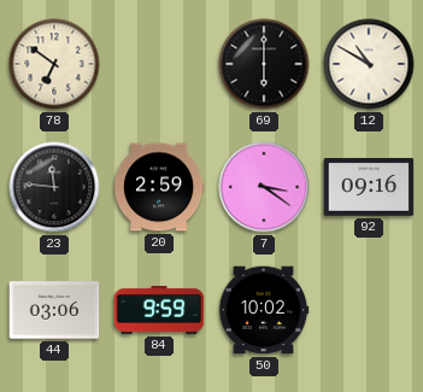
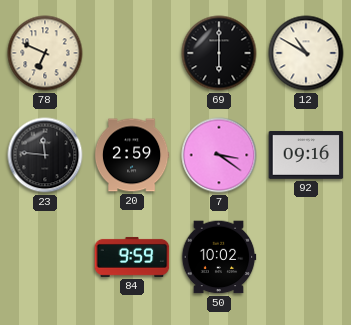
78: 6:51 -> 6:49
44: 03:06 -> none
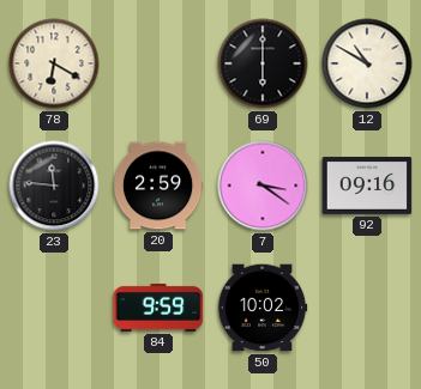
78: 6:49 -> 6:20
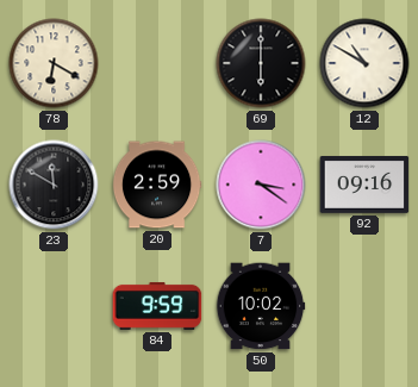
23: 11:46 -> 11:50
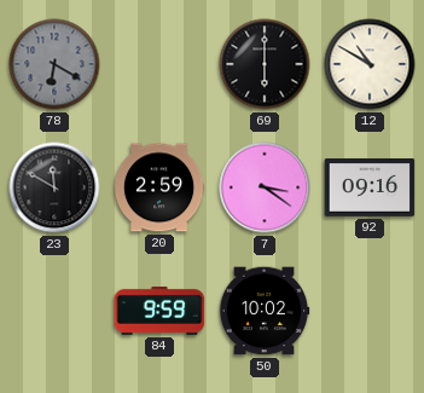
78 dial: cream -> grey
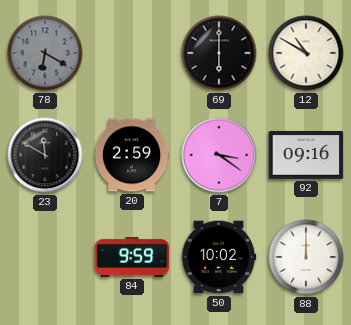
88: none -> 12:00
